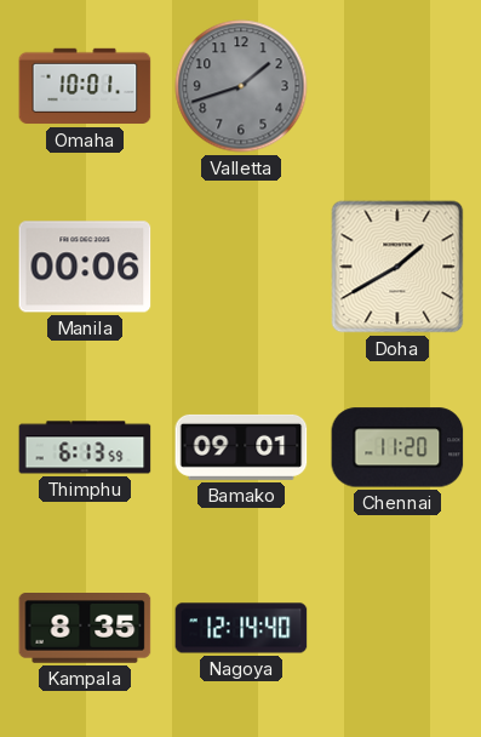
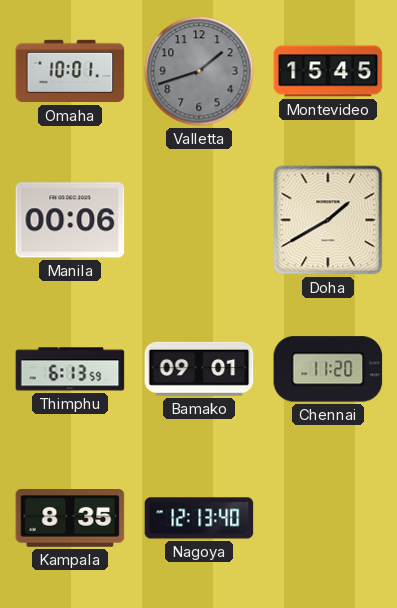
Montevideo: none -> 15:45
Nagoya: 12:14 -> 12:13
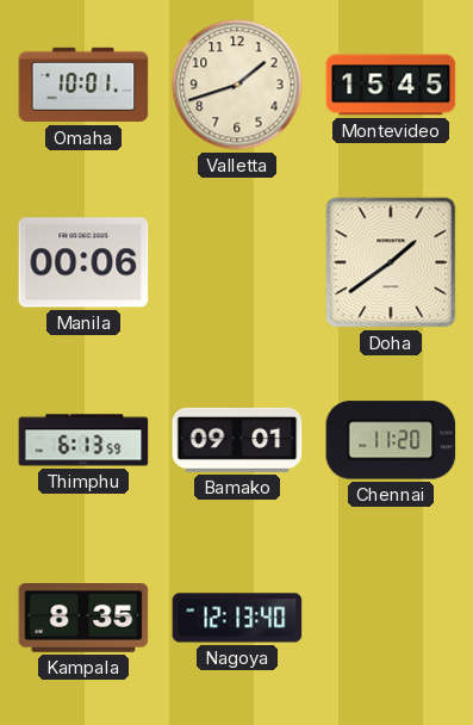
Valletta dial: grey -> cream
Doha: 1:40 -> 1:39
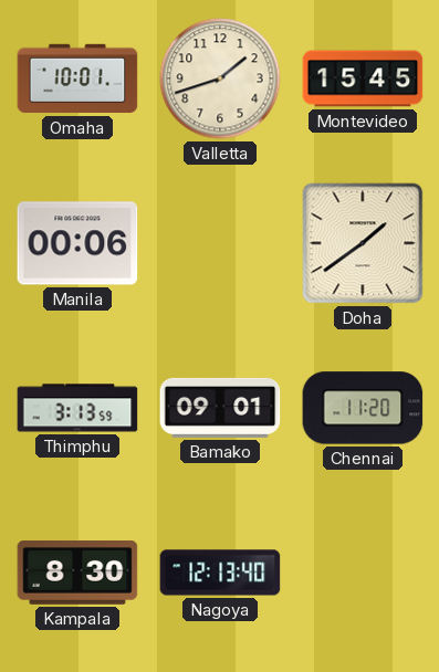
Thimphu: 6:13 -> 3:13
Kampala: 8:35 -> 8:30
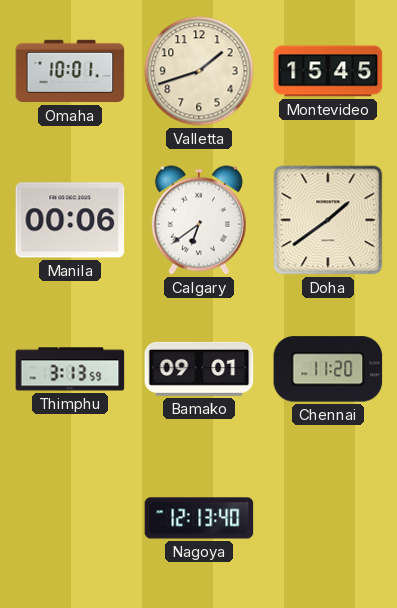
Calgary: none -> 6:39
Kampala: 8:30 -> none
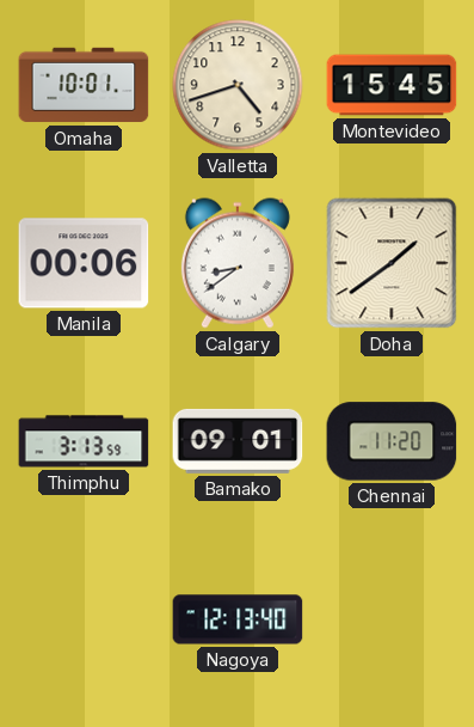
Valletta: 1:42 -> 4:42
Calgary: 6:39 -> 8:39
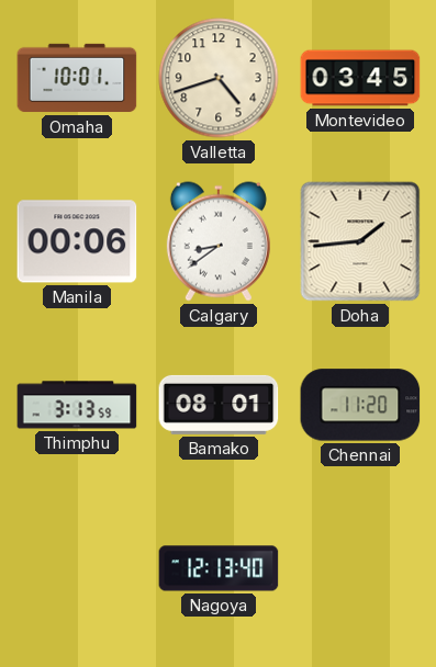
Montevideo: 15:45 -> 03:45
Doha: 1:39 -> 1:44
Bamako: 09:01 -> 08:01
